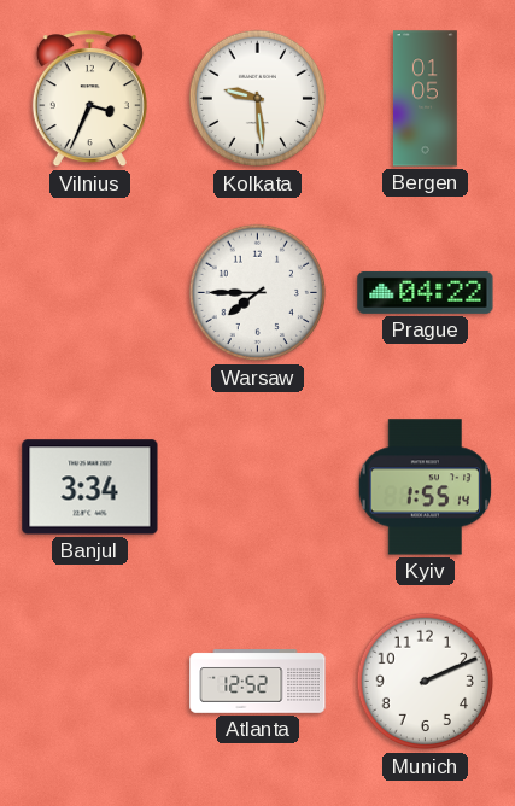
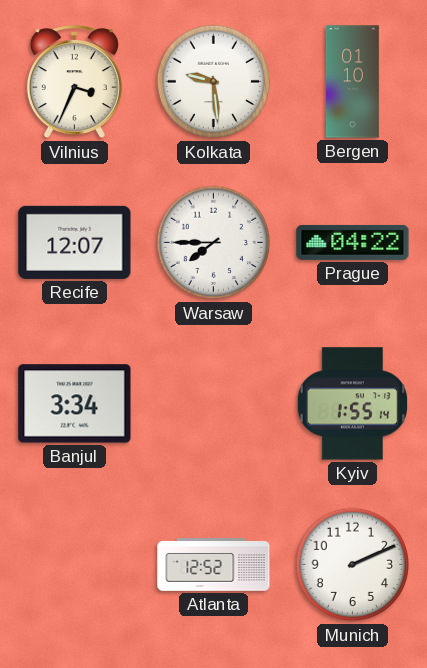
Bergen: 01:05 -> 01:10
Recife: none -> 12:07
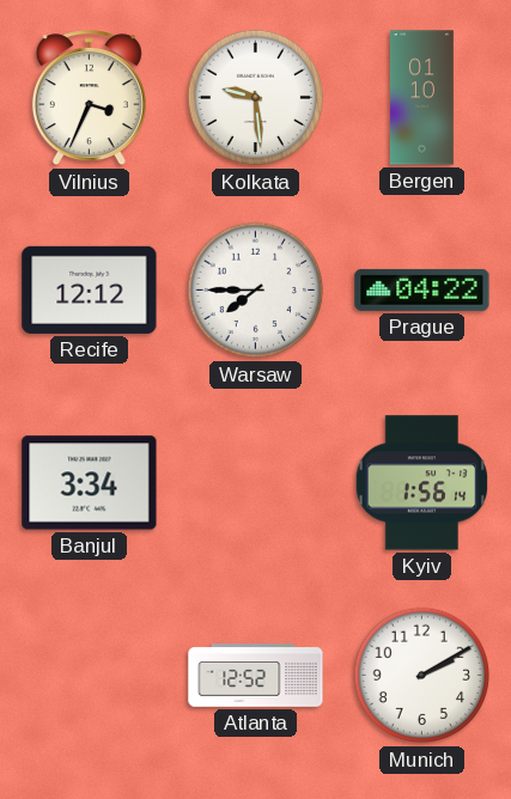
Recife: 12:07 -> 12:12
Kyiv: 1:55 -> 1:56
Munich: 2:11 -> 2:10
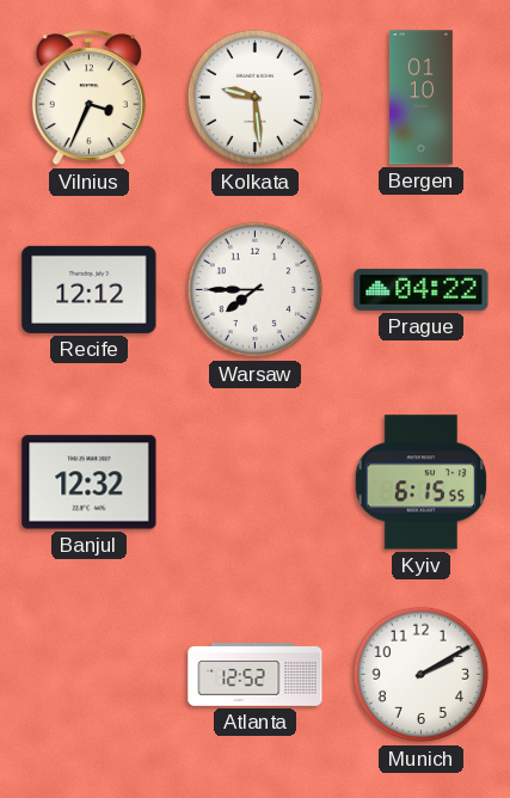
Banjul: 3:34 -> 12:32
Kyiv: 1:56 -> 6:15
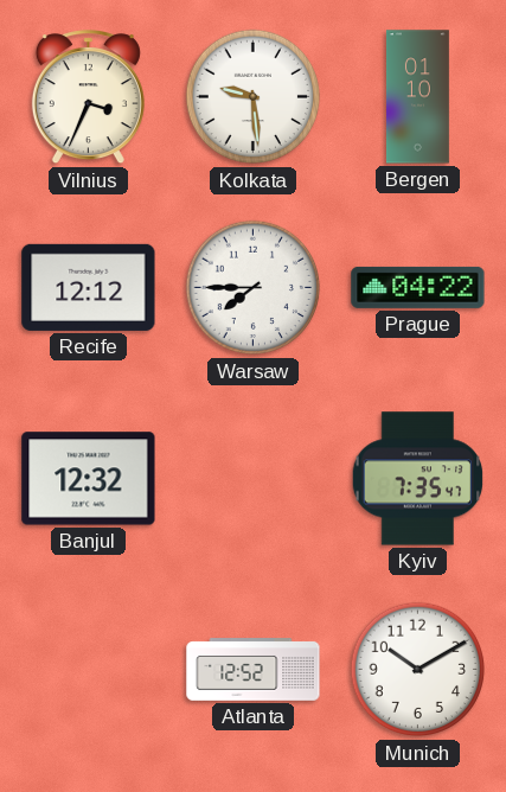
Kyiv: 6:15 -> 7:35
Munich: 2:10 -> 10:10
